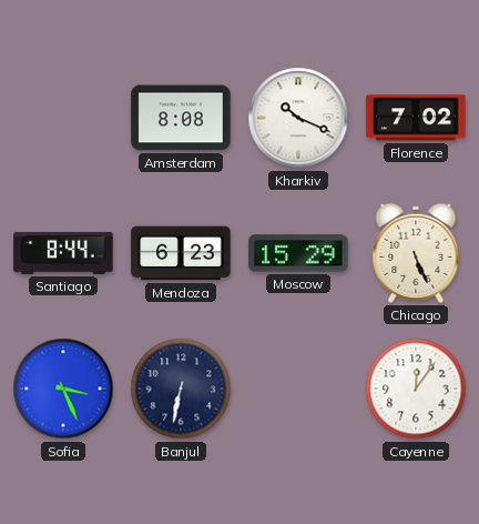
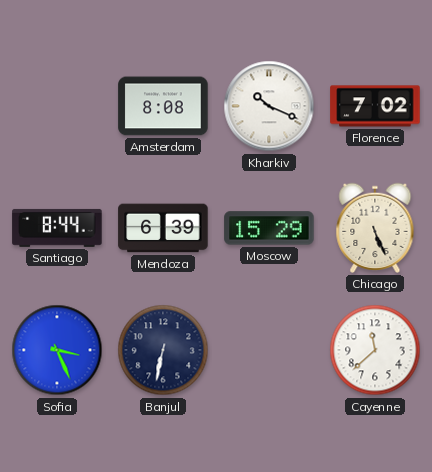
Mendoza: 6:23 -> 6:39
Cayenne: 12:06 -> 11:38
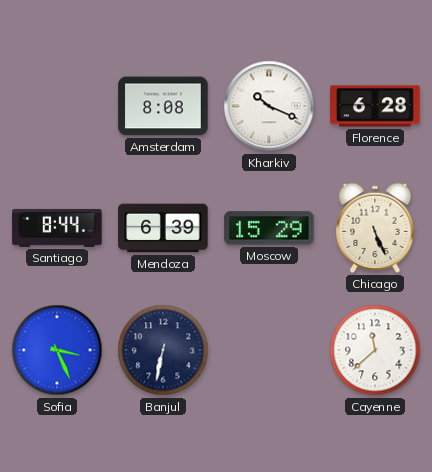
Florence: 7:02 -> 6:28
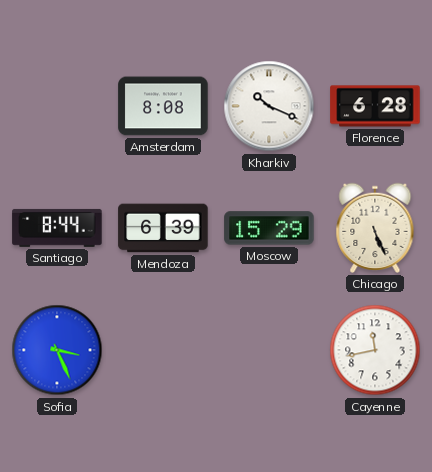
Banjul: 6:32 -> none
Cayenne: 11:38 -> 11:43
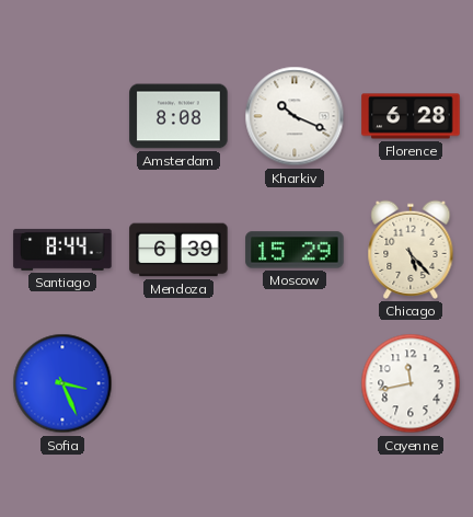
Chicago: 5:26 -> 5:23
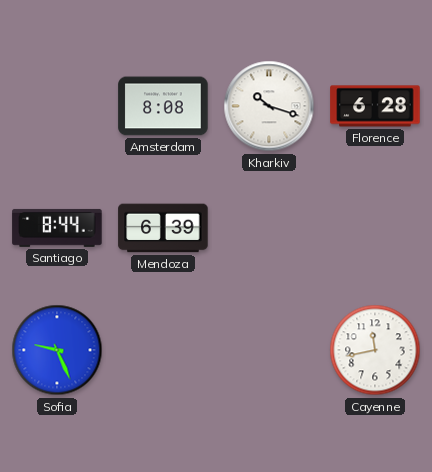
Kharkiv: 10:19 -> 10:18
Moscow: 15:29 -> none
Chicago: 5:23 -> none
Sofia: 3:26 -> 9:26
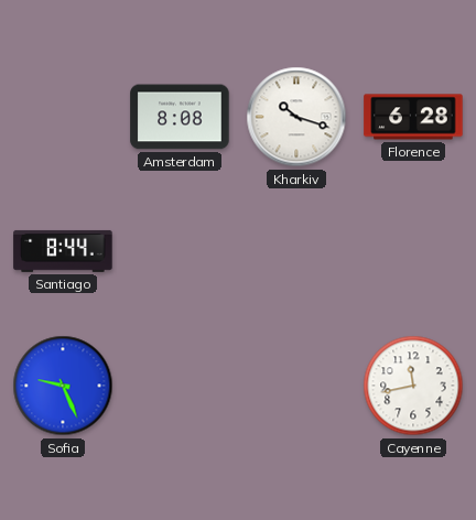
Mendoza: 6:39 -> none
